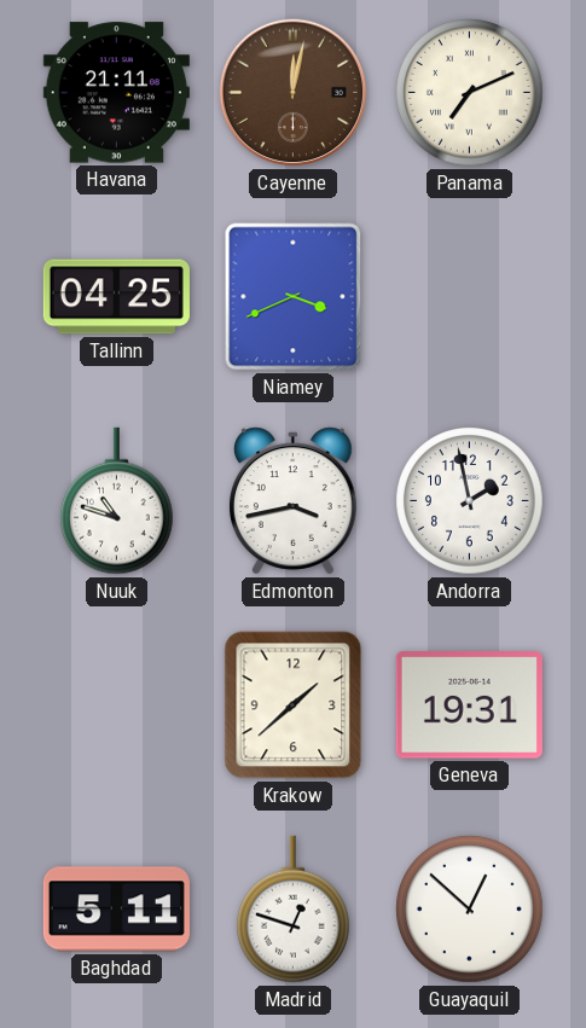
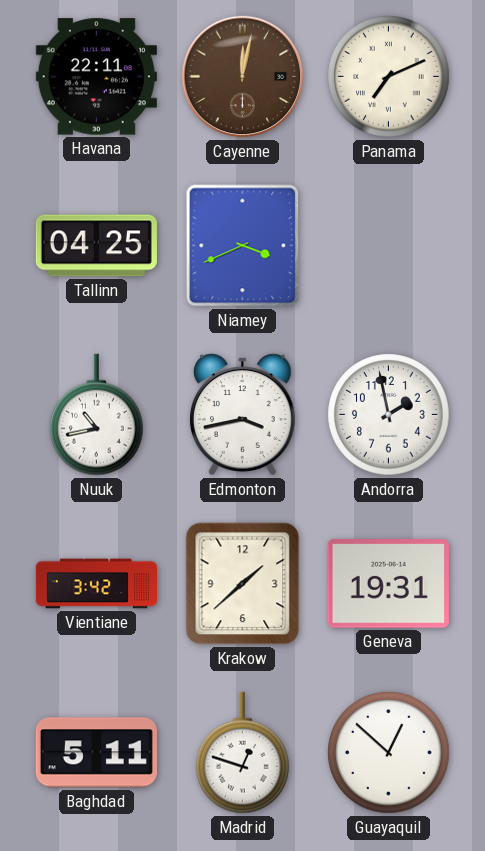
Havana: 21:11 -> 22:11
Nuuk: 10:48 -> 10:43
Vientiane: none -> 3:42
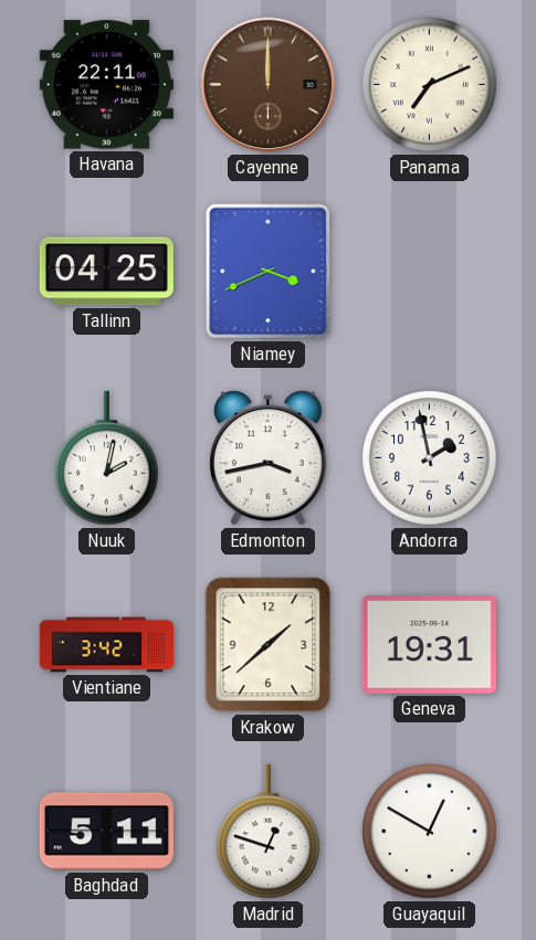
Cayenne: 12:02 -> 12:00
Nuuk: 10:43 -> 2:02
Guayaquil: 12:52 -> 12:50
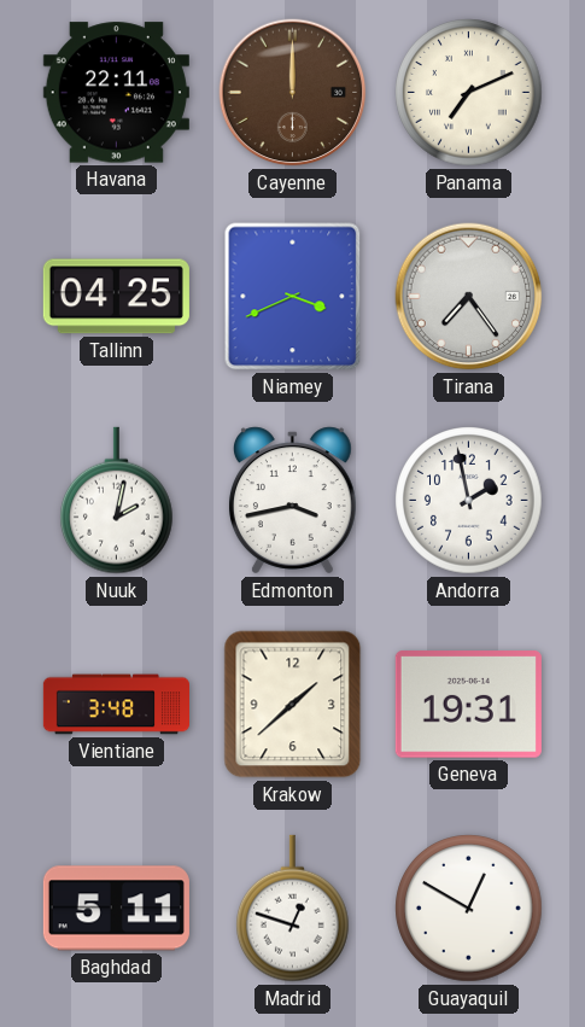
Tirana: none -> 7:24
Vientiane: 3:42 -> 3:48
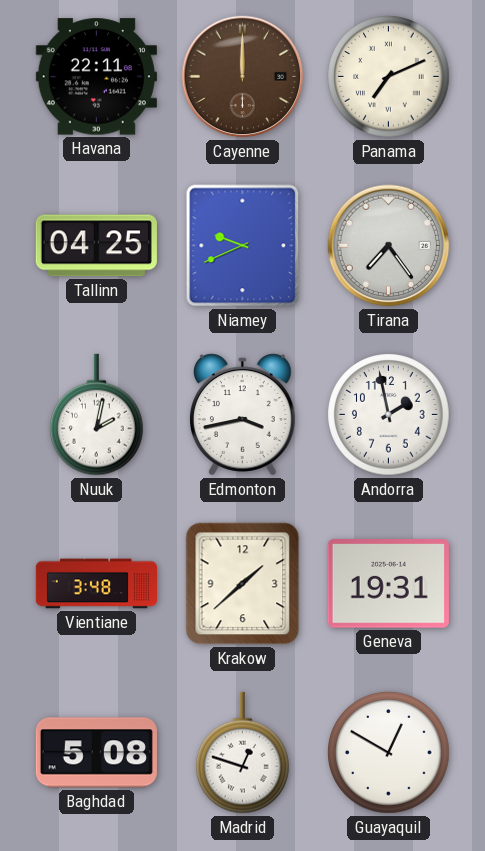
Niamey: 3:41 -> 9:41
Baghdad: 5:11 -> 5:08
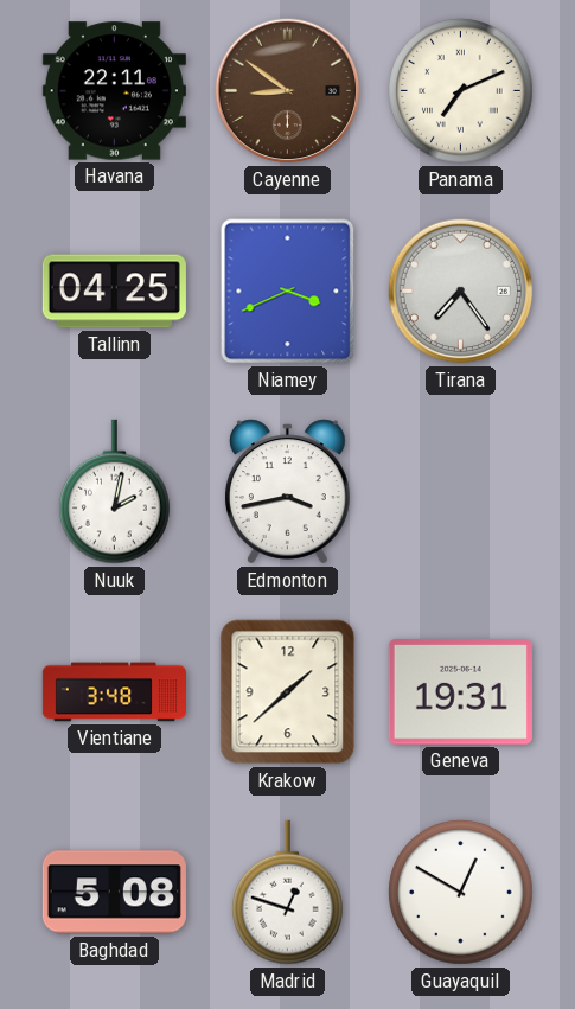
Cayenne: 12:00 -> 8:51
Niamey: 9:41 -> 3:41
Andorra: 1:58 -> none
